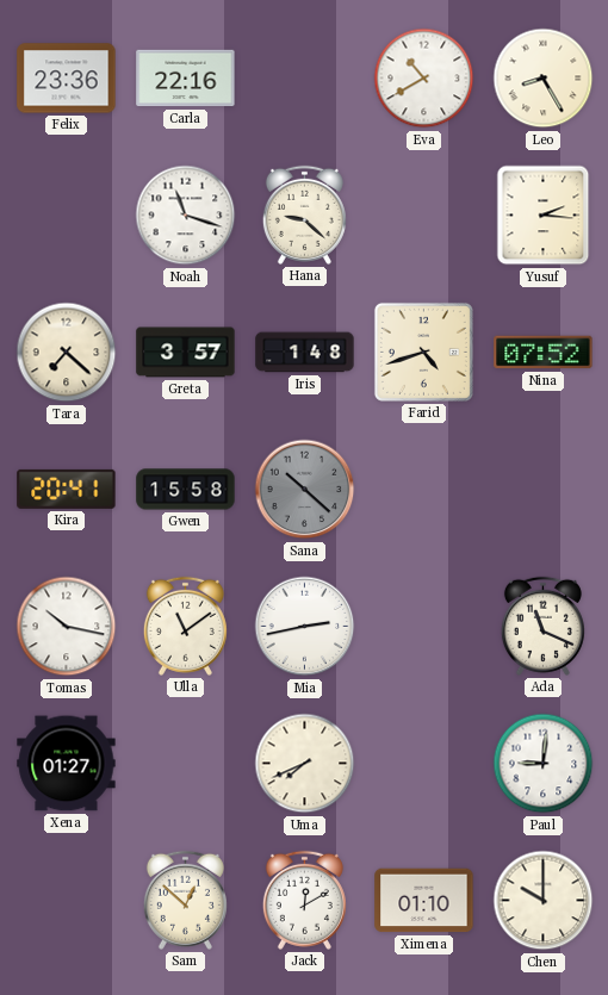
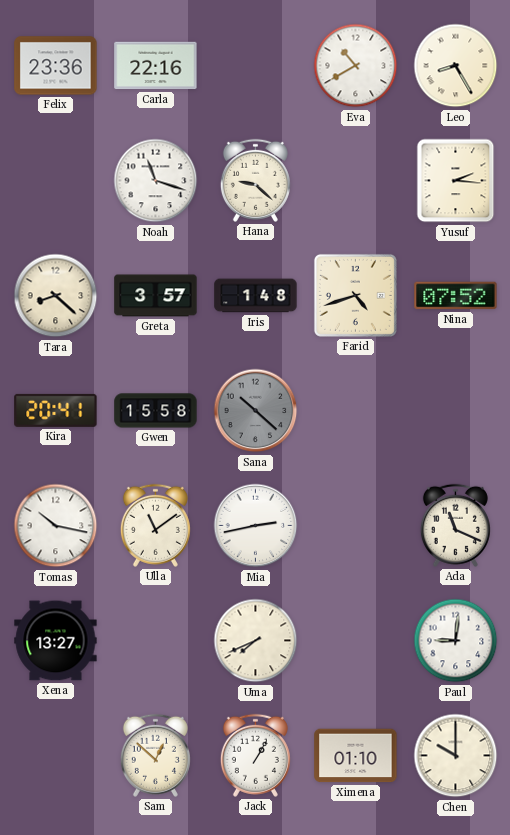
Tara: 7:22 -> 8:22
Xena: 01:27 -> 13:27
Jack: 12:10 -> 1:05
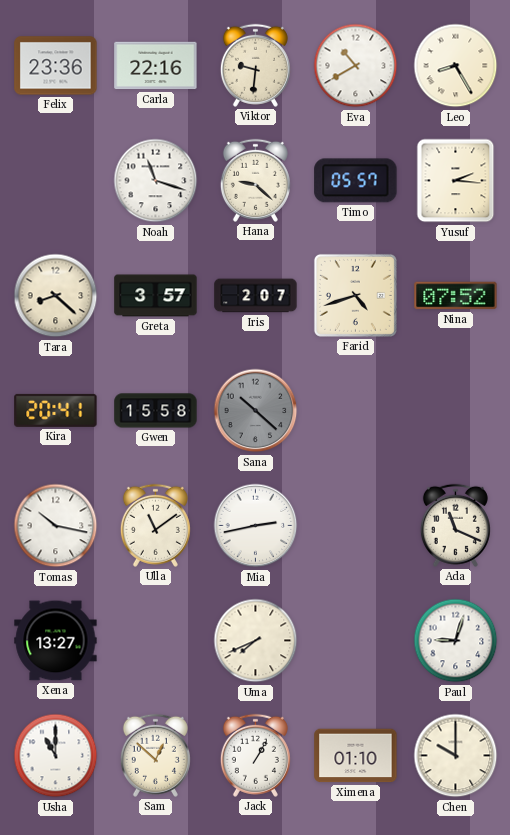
Viktor: none -> 9:31
Timo: none -> 05:57
Iris: 1:48 -> 2:07
Paul: 9:01 -> 9:03
Usha: none -> 11:00
